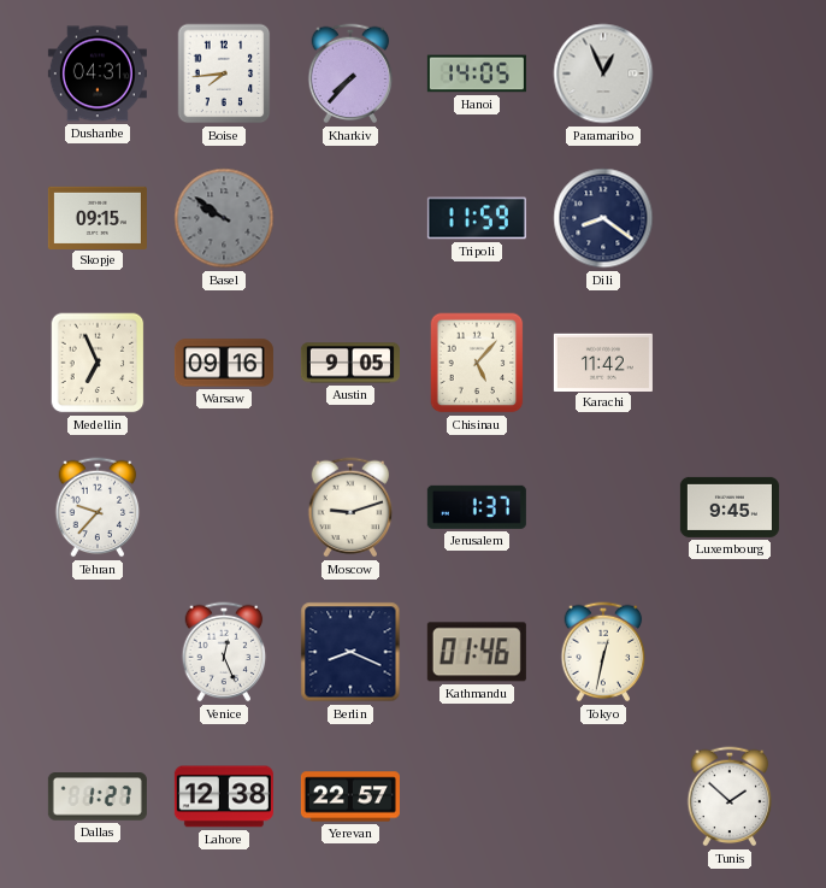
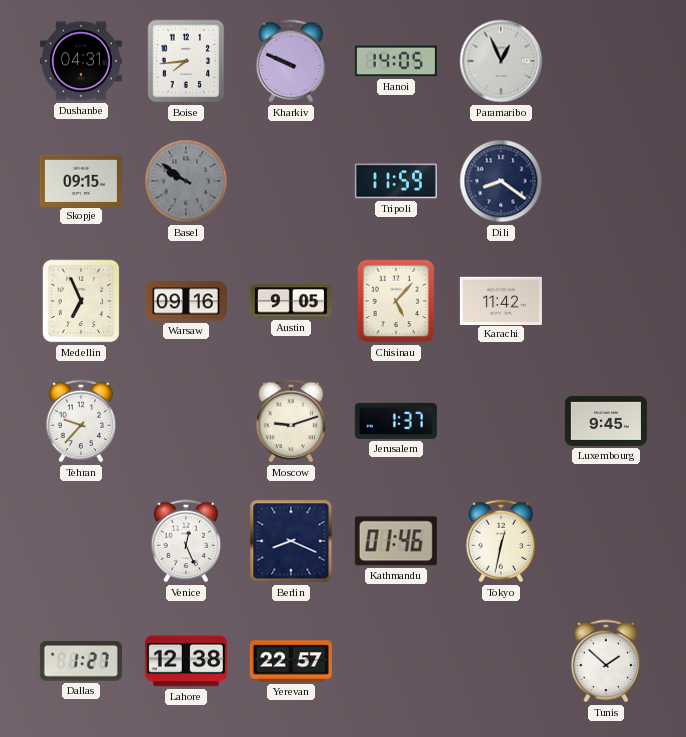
Kharkiv: 7:37 -> 9:49
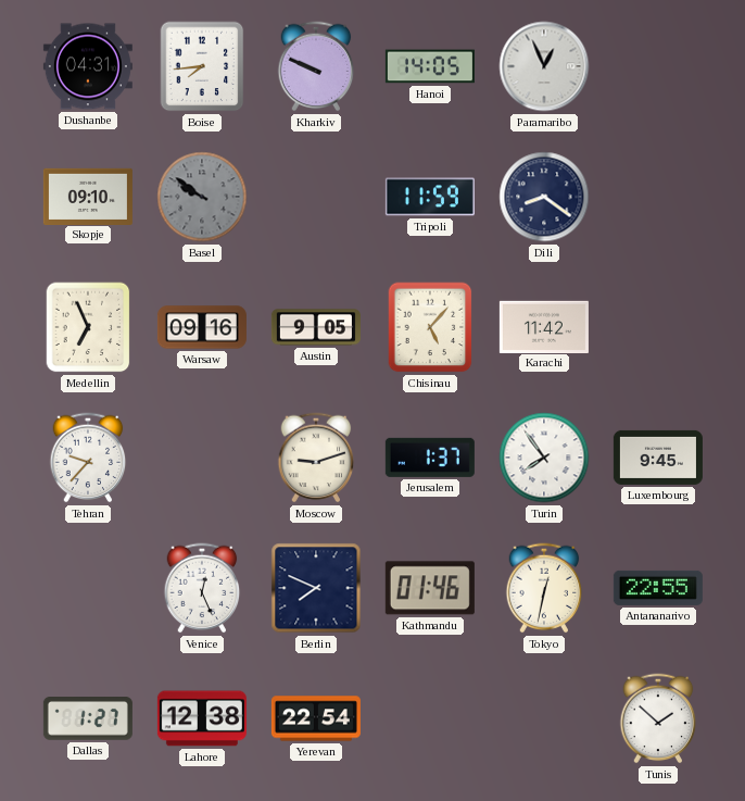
Skopje: 09:15 -> 09:10
Turin: none -> 7:54
Berlin: 8:19 -> 7:49
Antananarivo: none -> 22:55
Yerevan: 22:57 -> 22:54
